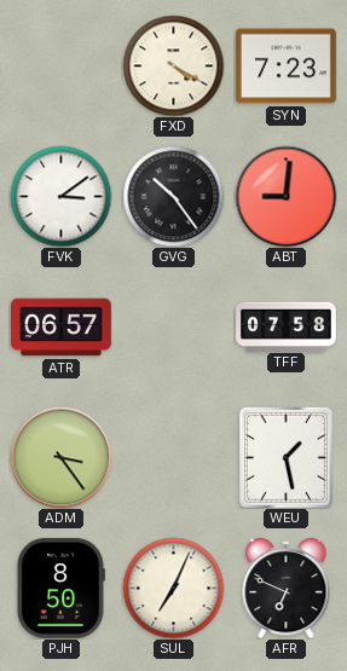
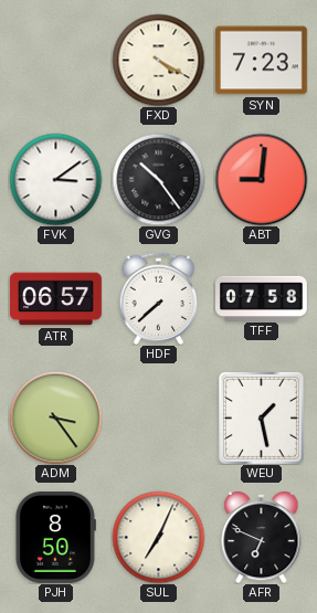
HDF: none -> 7:38
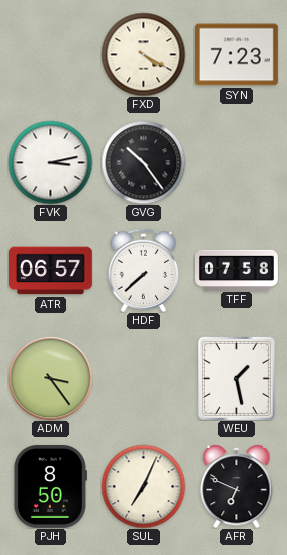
FVK: 3:09 -> 3:13
ABT: 9:01 -> none
